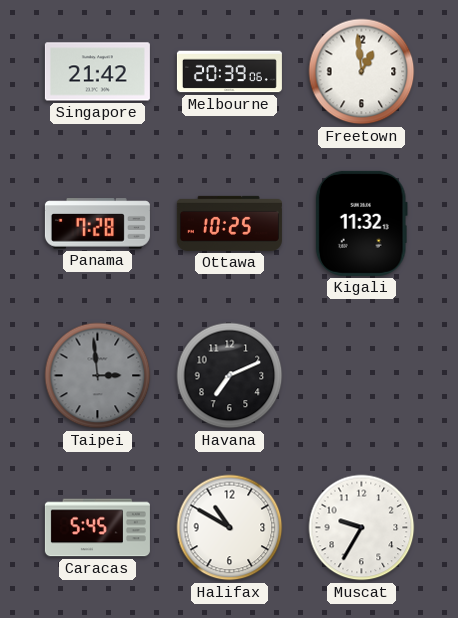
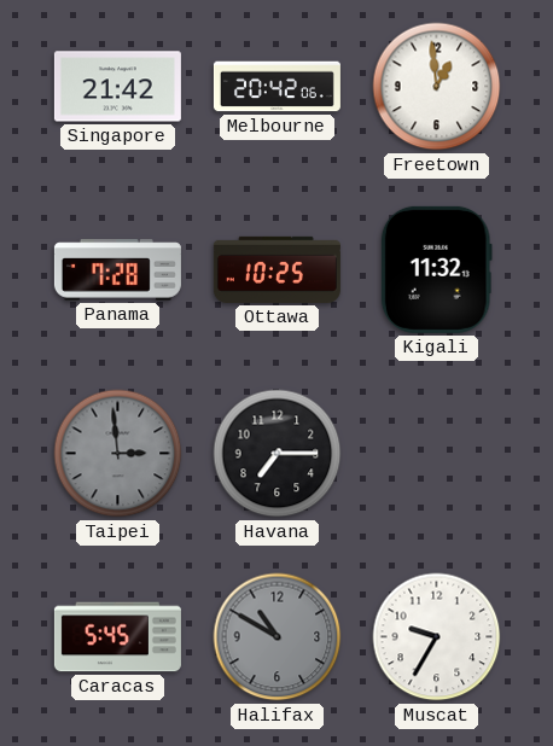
Melbourne: 20:39 -> 20:42
Havana: 7:11 -> 7:15
Halifax dial: white -> grey
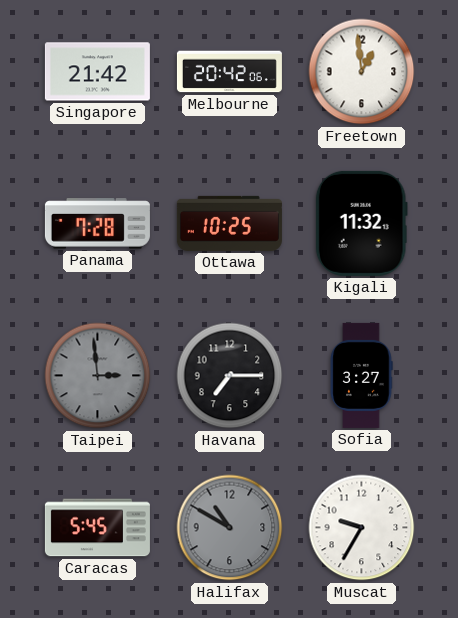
Sofia: none -> 3:27
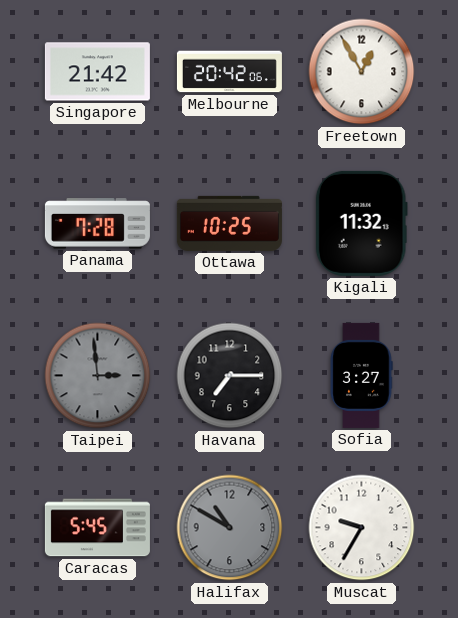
Freetown: 12:59 -> 12:55
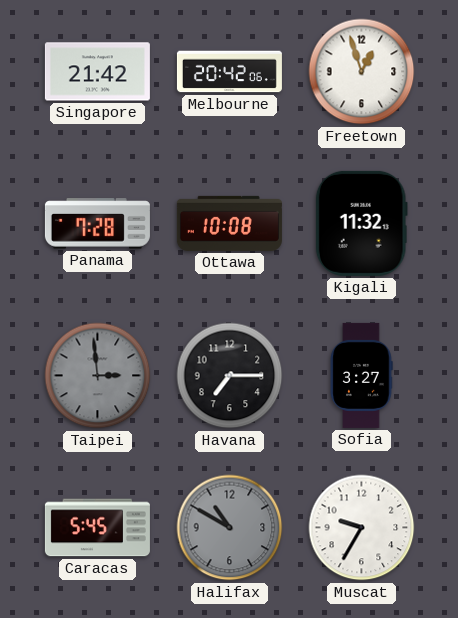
Freetown: 12:55 -> 12:57
Ottawa: 10:25 -> 10:08
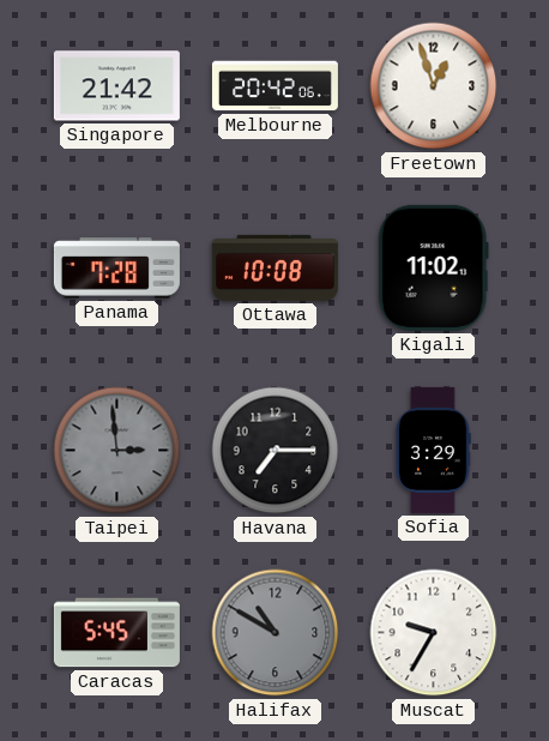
Kigali: 11:32 -> 11:02
Sofia: 3:27 -> 3:29
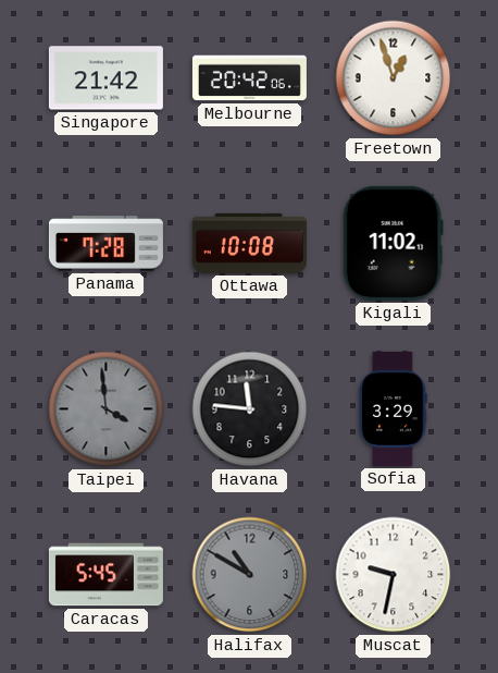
Taipei: 2:59 -> 3:59
Havana: 7:15 -> 11:46
Muscat: 9:35 -> 9:32
